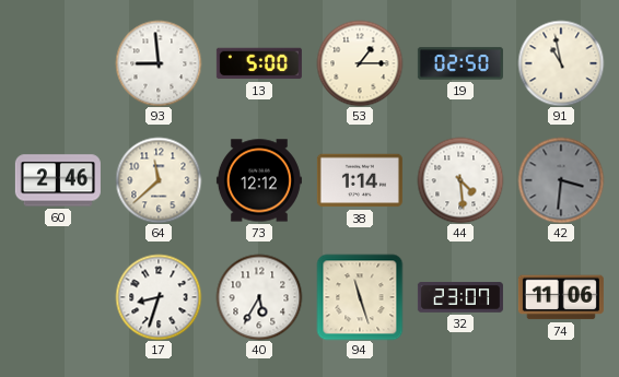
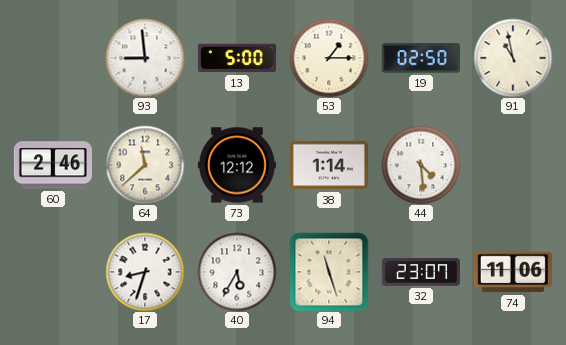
42: 3:31 -> none
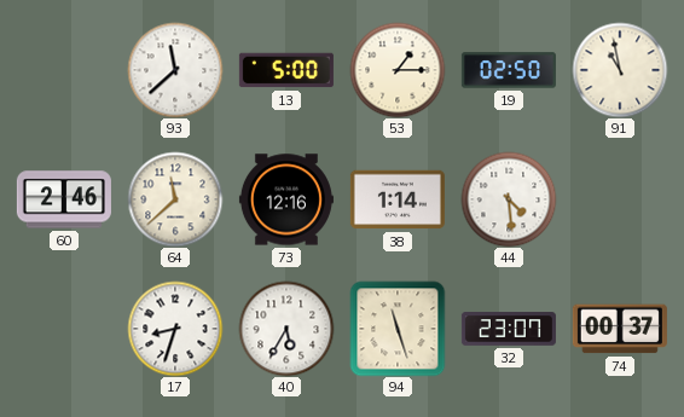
93: 8:59 -> 11:38
73: 12:12 -> 12:16
74: 11:06 -> 00:37
